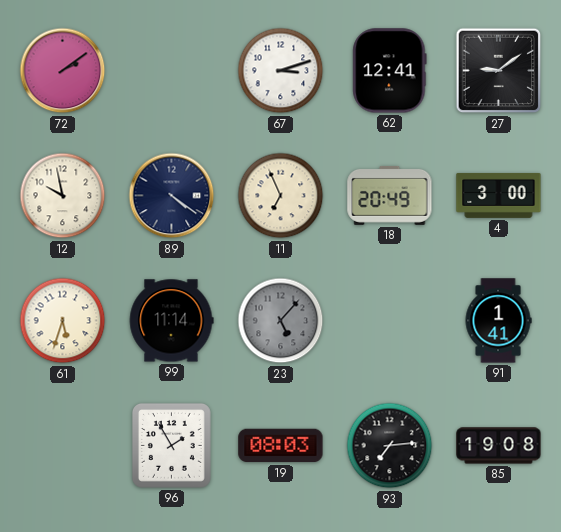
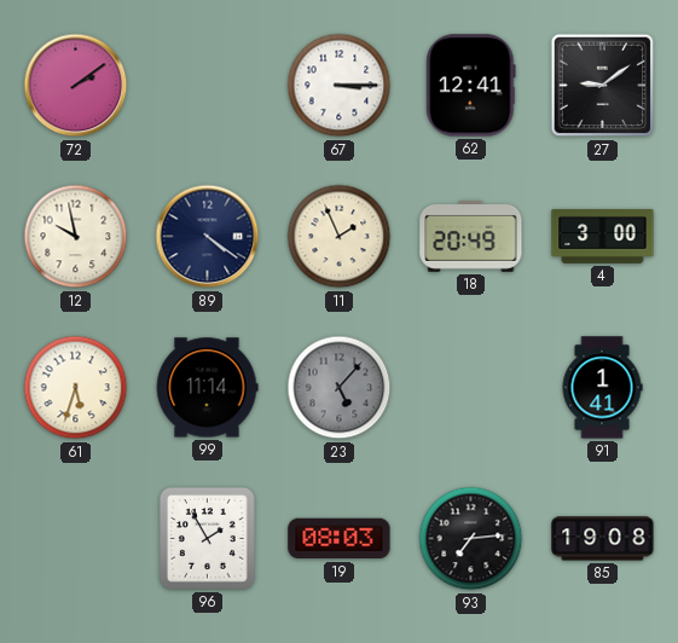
67: 3:12 -> 3:15
11: 6:56 -> 1:56
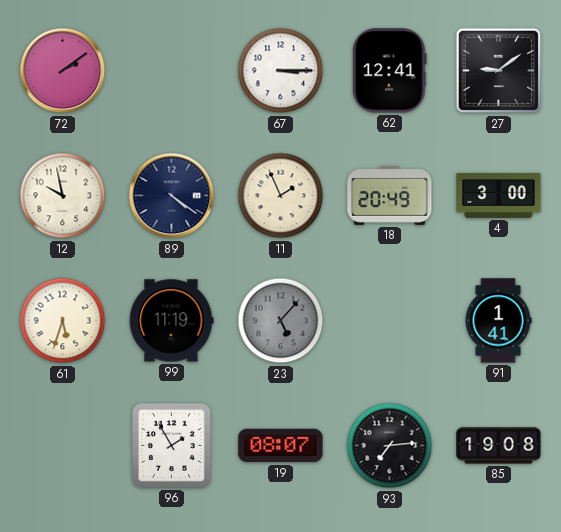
99: 11:14 -> 11:19
19: 08:03 -> 08:07
